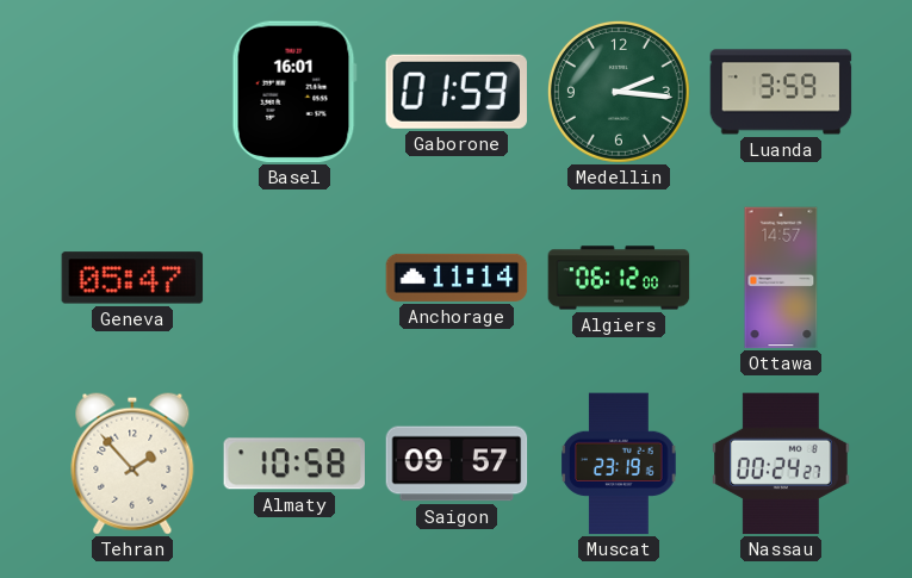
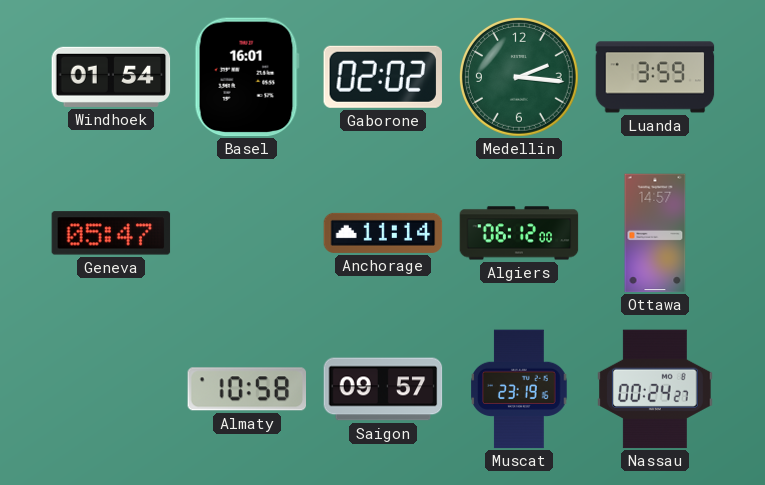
Windhoek: none -> 01:54
Gaborone: 01:59 -> 02:02
Tehran: 1:53 -> none
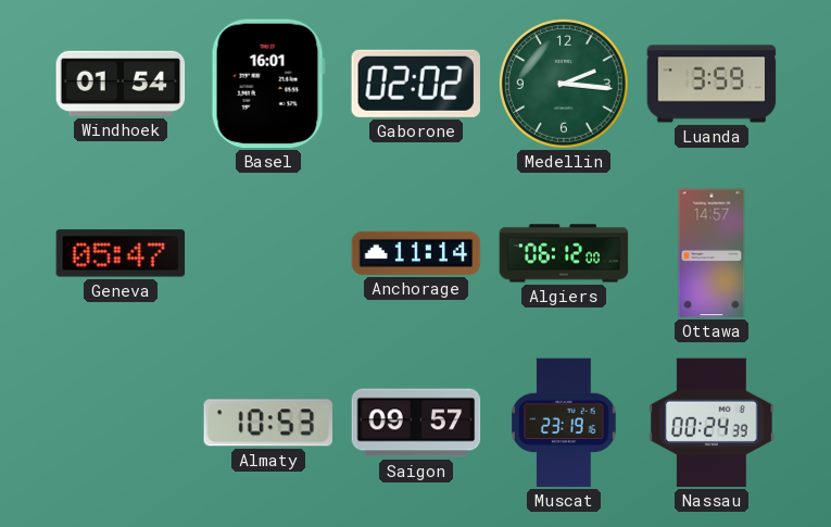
Almaty: 10:58 -> 10:53
Nassau: 00:24:27 -> 00:24:39
